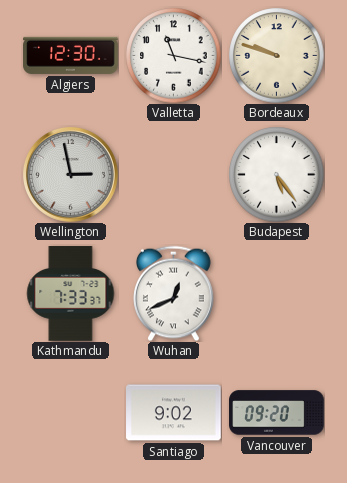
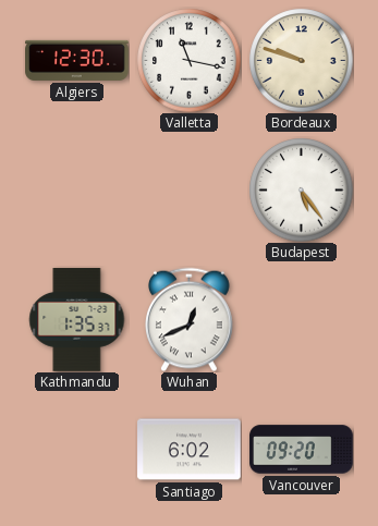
Wellington: 2:58 -> none
Kathmandu: 7:33 -> 1:35
Santiago: 9:02 -> 6:02
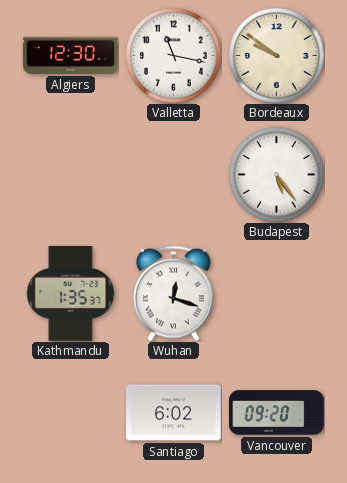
Bordeaux: 9:48 -> 9:51
Wuhan: 12:41 -> 12:18
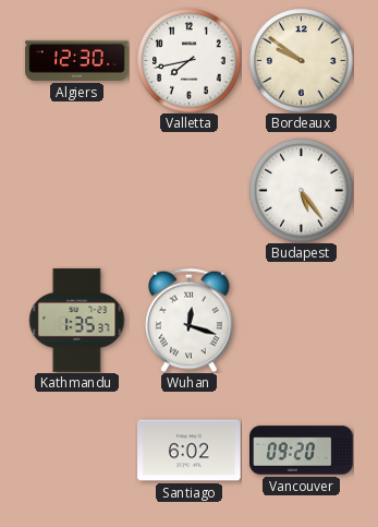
Valletta: 11:17 -> 7:43
